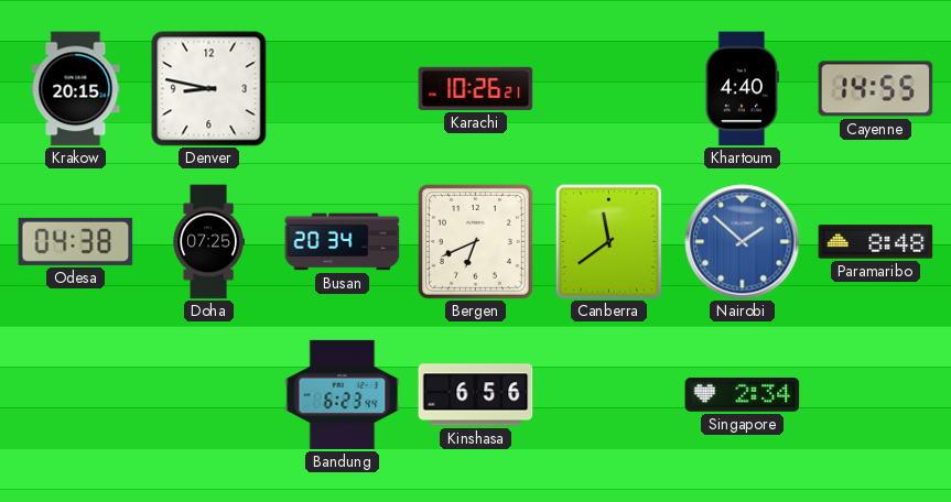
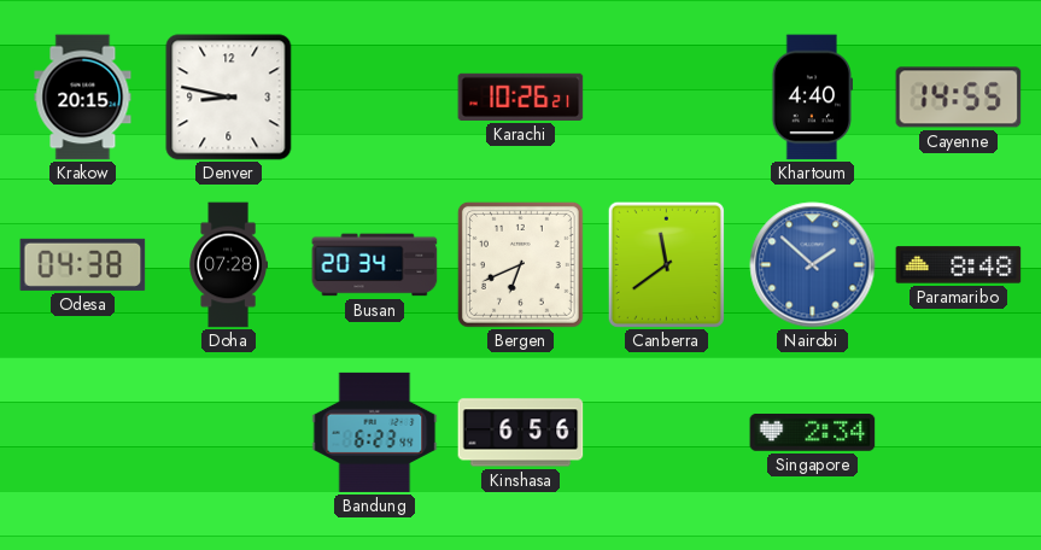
Doha: 07:25 -> 07:28
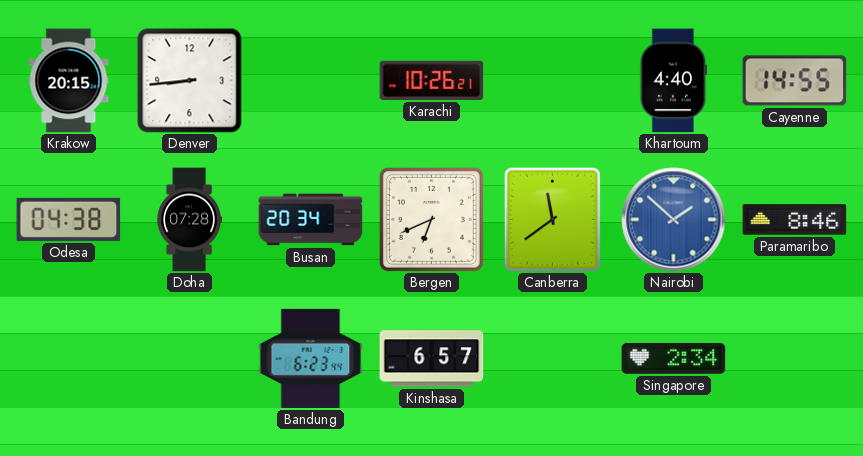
Denver: 8:47 -> 8:44
Paramaribo: 8:48 -> 8:46
Kinshasa: 6:56 -> 6:57
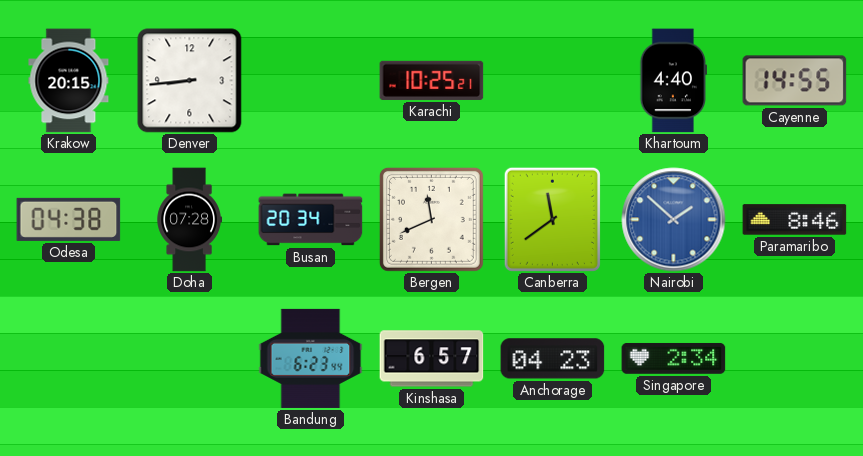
Karachi: 10:26 -> 10:25
Bergen: 6:41 -> 11:41
Anchorage: none -> 04:23
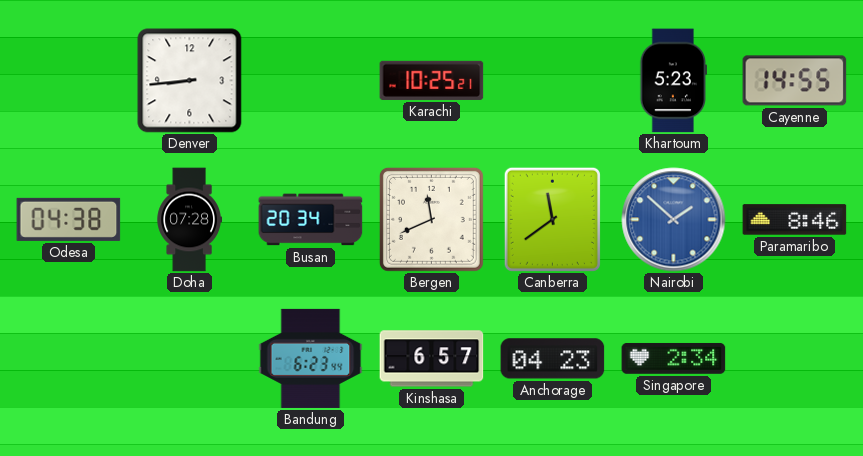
Krakow: 20:15 -> none
Khartoum: 4:40 -> 5:23
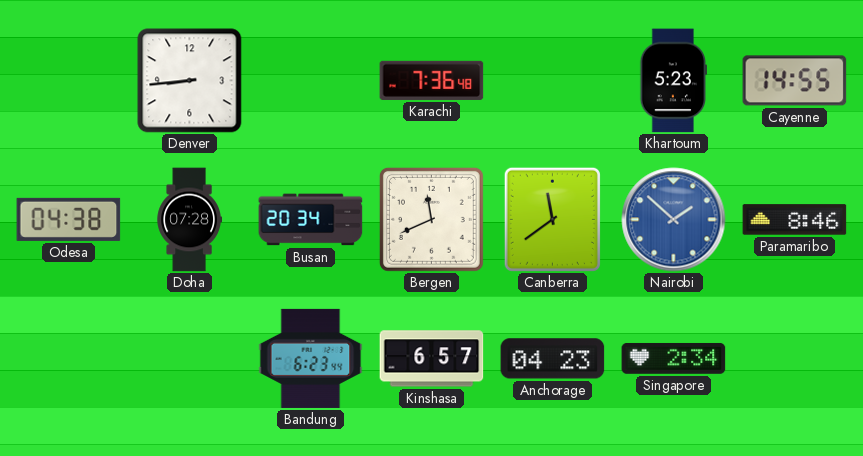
Karachi: 10:25 -> 7:36
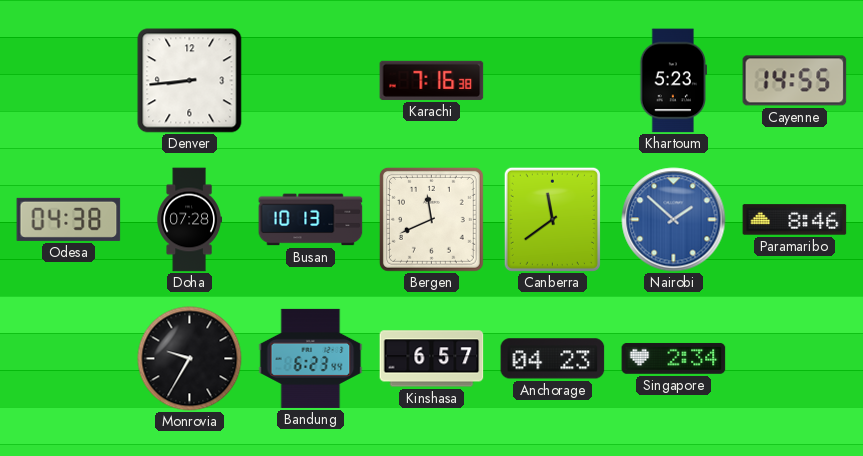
Karachi: 7:36 -> 7:16
Busan: 20:34 -> 10:13
Monrovia: none -> 9:35
